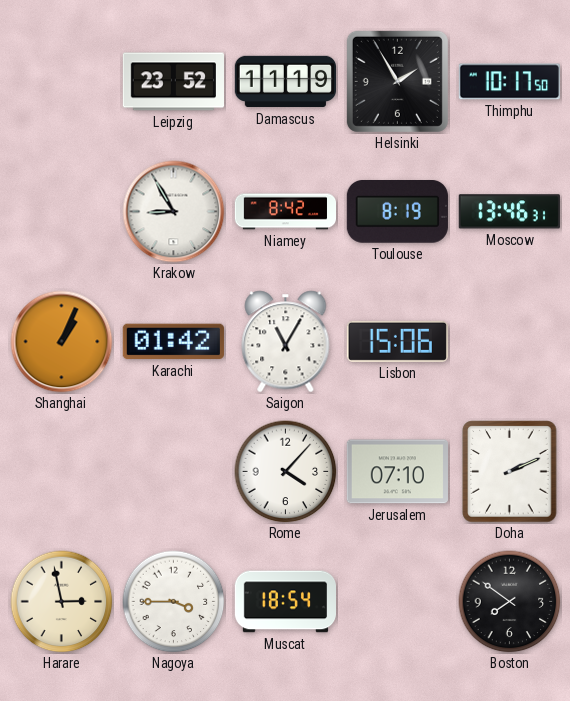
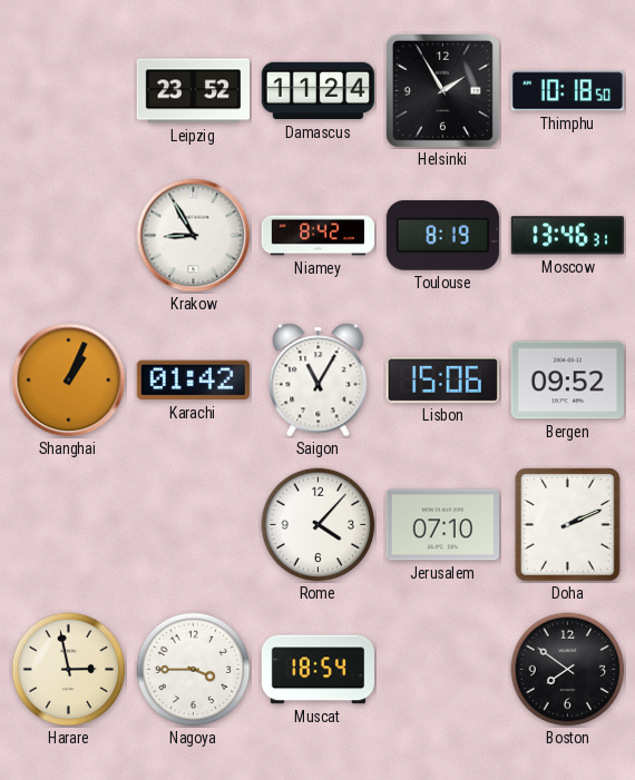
Damascus: 11:19 -> 11:24
Thimphu: 10:17 -> 10:18
Bergen: none -> 09:52
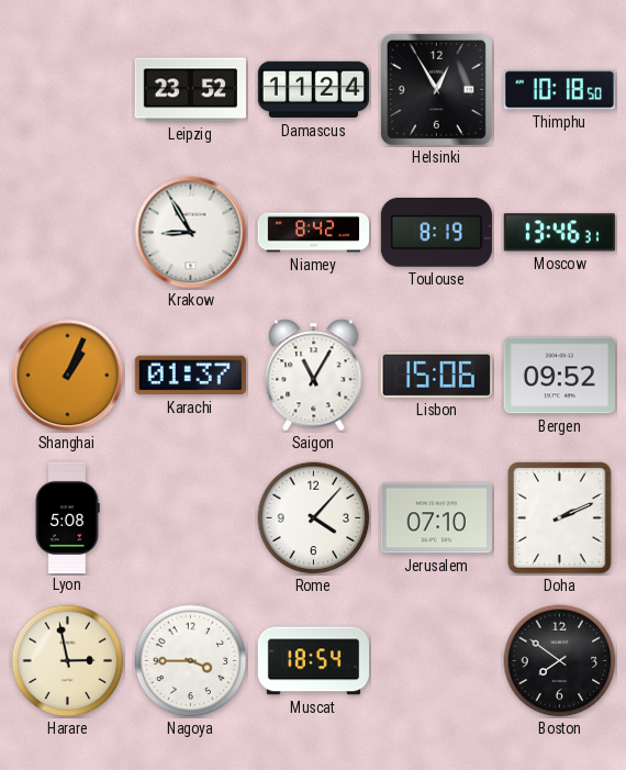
Helsinki: 1:55 -> 12:55
Karachi: 01:42 -> 01:37
Lyon: none -> 5:08
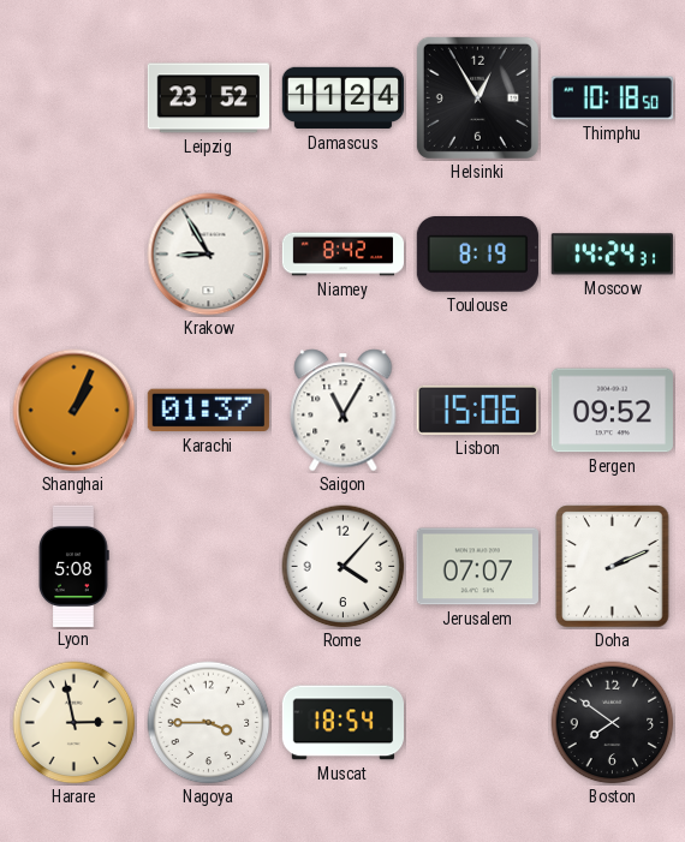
Moscow: 13:46 -> 14:24
Jerusalem: 07:10 -> 07:07
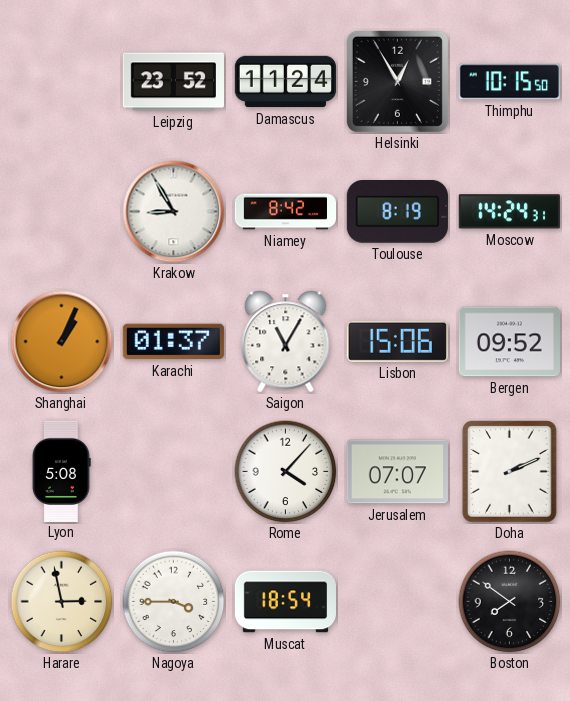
Thimphu: 10:18 -> 10:15
